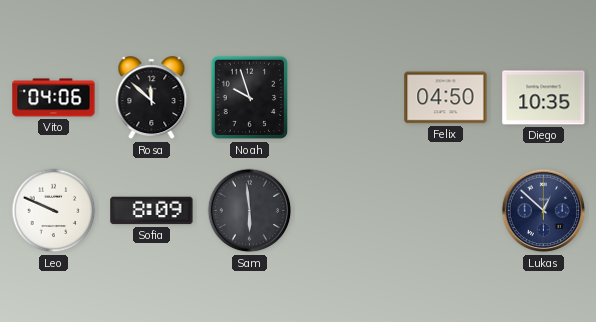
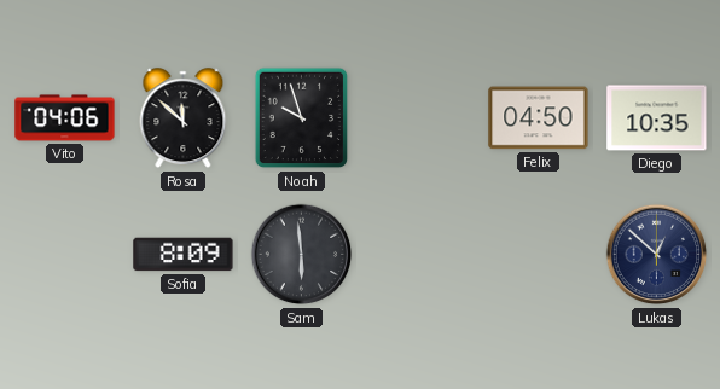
Leo: 9:49 -> none
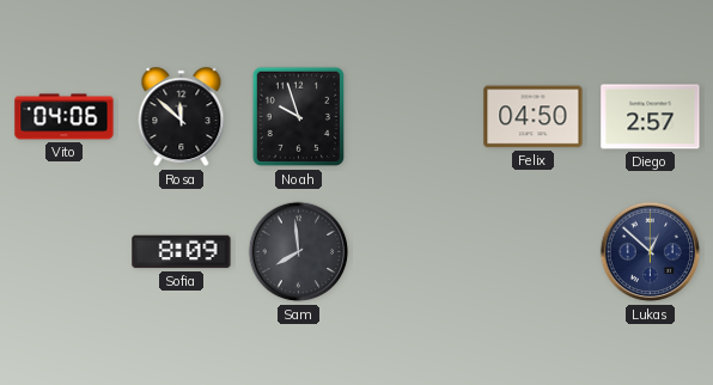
Diego: 10:35 -> 2:57
Sam: 5:59 -> 7:59
